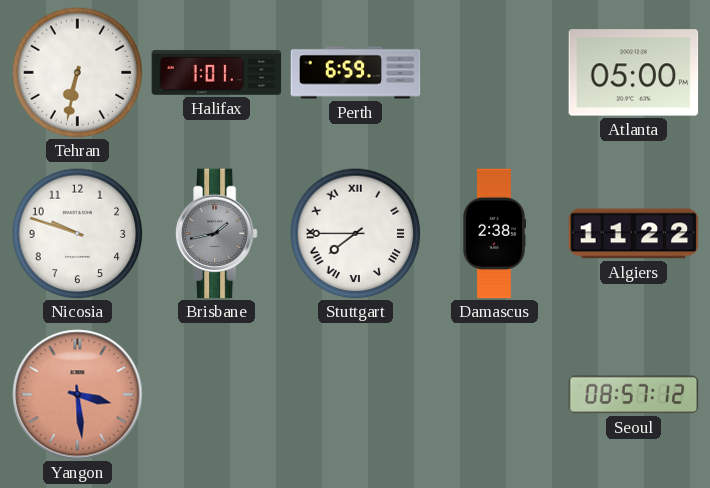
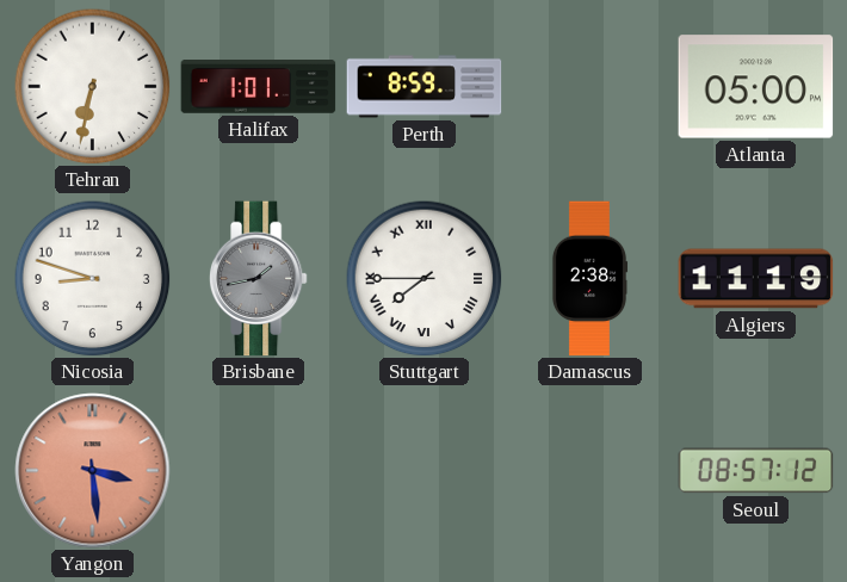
Perth: 6:59 -> 8:59
Nicosia: 9:48 -> 8:48
Algiers: 11:22 -> 11:19
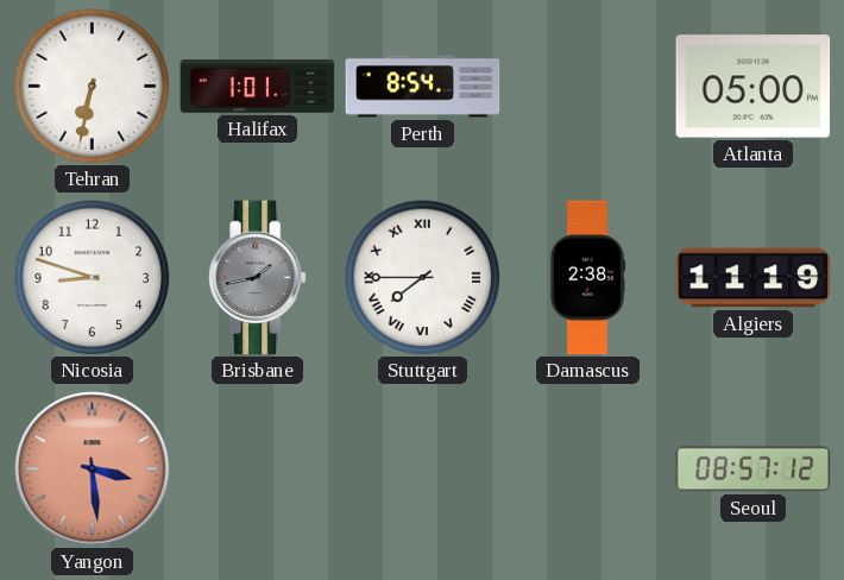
Perth: 8:59 -> 8:54
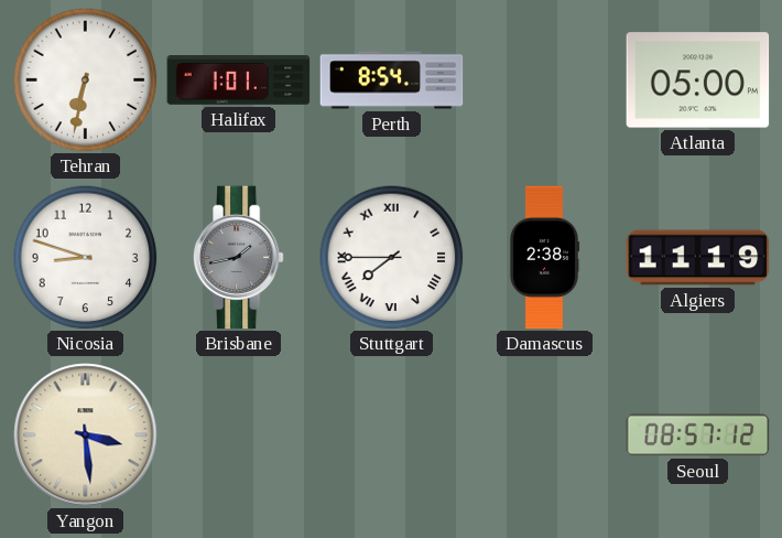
Yangon dial: salmon -> cream
